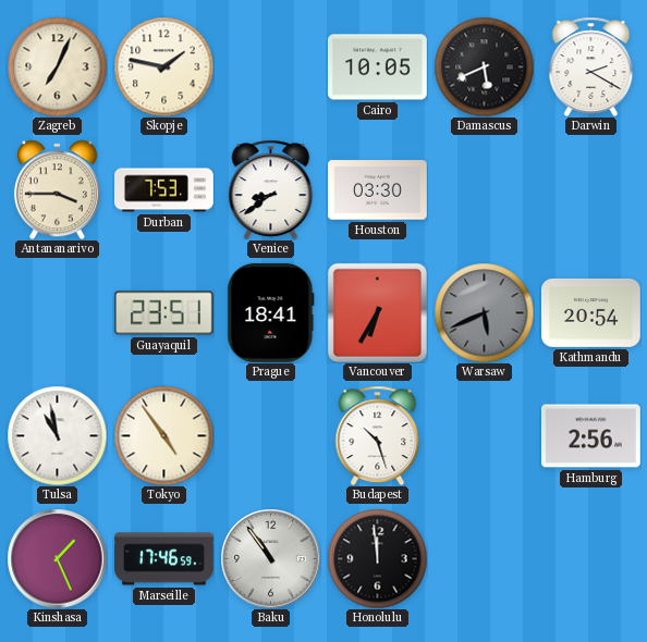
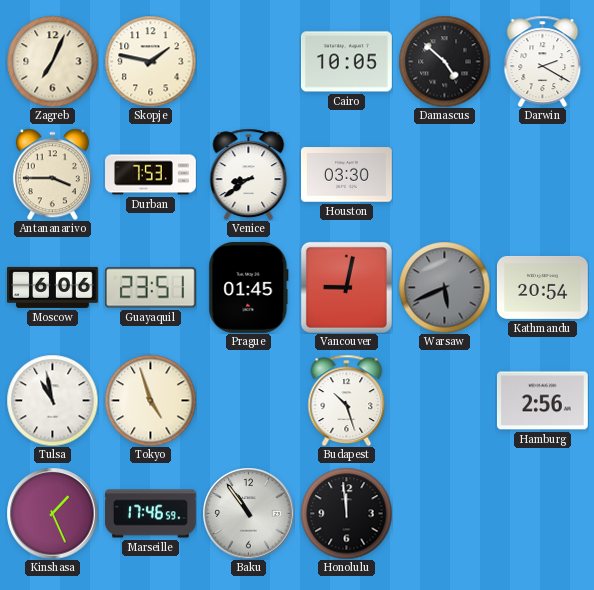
Damascus: 5:41 -> 4:52
Moscow: none -> 6:06
Prague: 18:41 -> 01:45
Vancouver: 6:35 -> 9:02
Tokyo: 4:54 -> 4:57
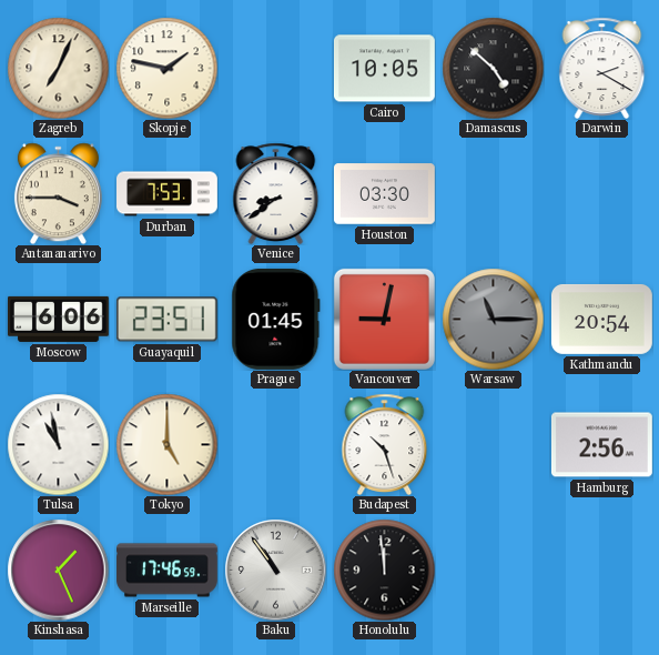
Warsaw: 5:41 -> 11:15
Tokyo: 4:57 -> 5:00
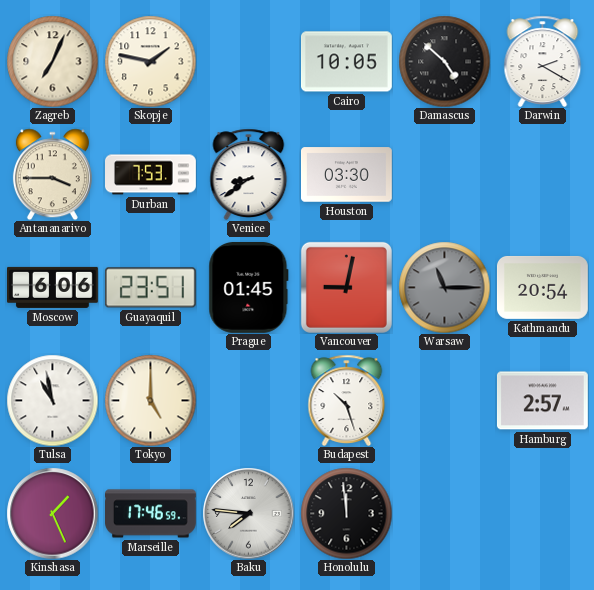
Hamburg: 2:56 -> 2:57
Baku: 10:54 -> 7:46
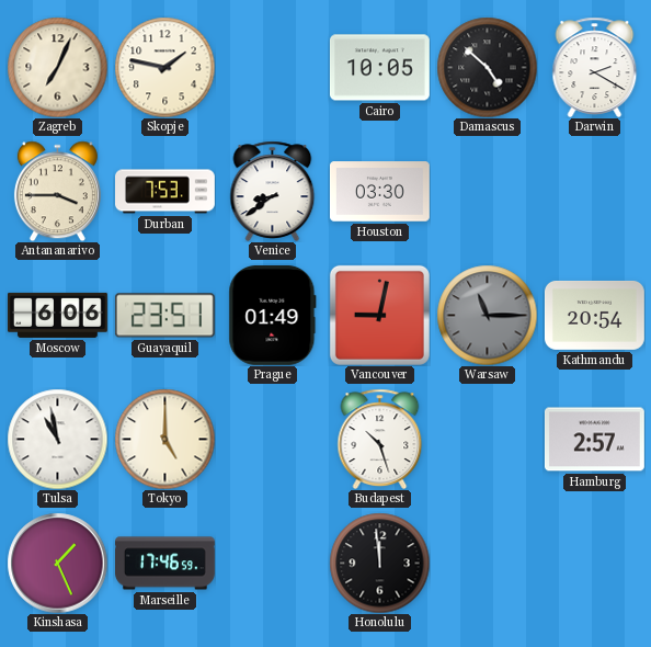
Prague: 01:45 -> 01:49
Baku: 7:46 -> none
